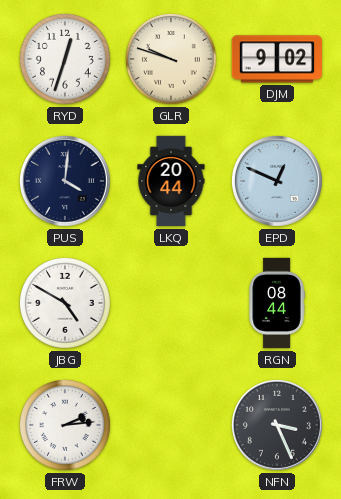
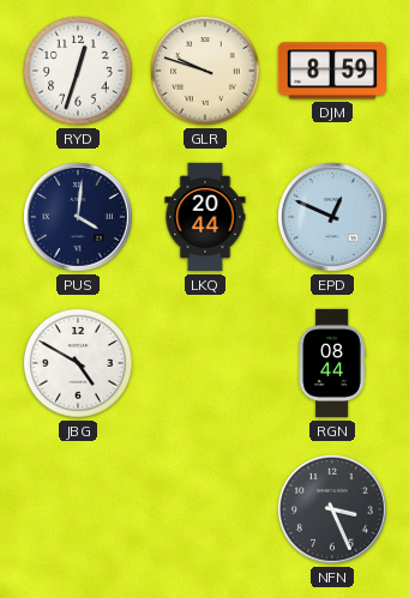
DJM: 9:02 -> 8:59
FRW: 2:14 -> none
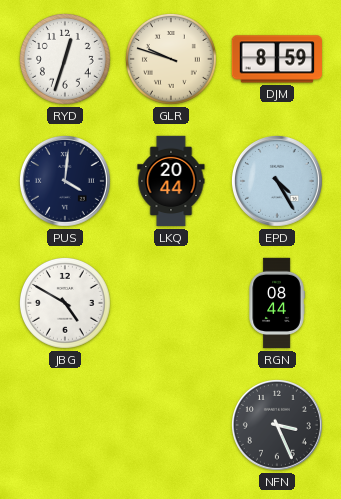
EPD: 12:49 -> 4:25
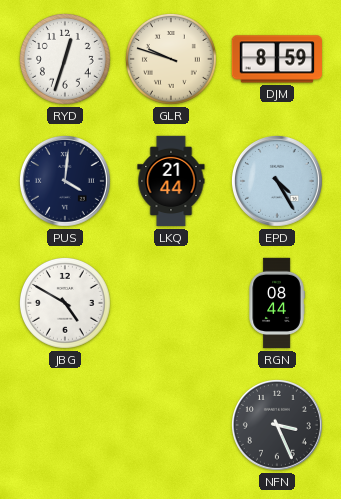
LKQ: 20:44 -> 21:44
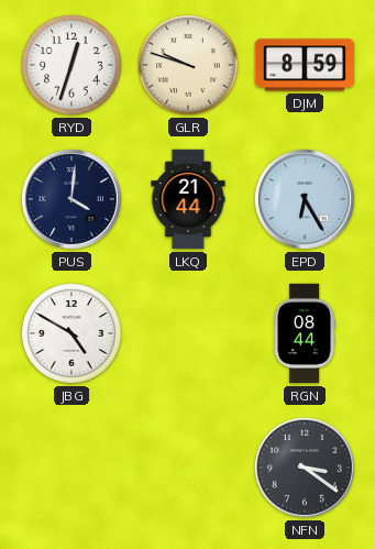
EPD: 4:25 -> 6:25
NFN: 3:26 -> 3:21
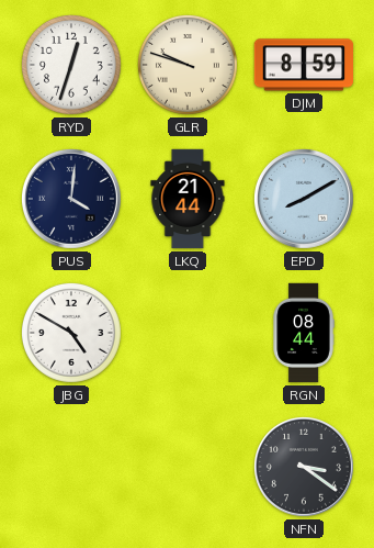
EPD: 6:25 -> 8:10
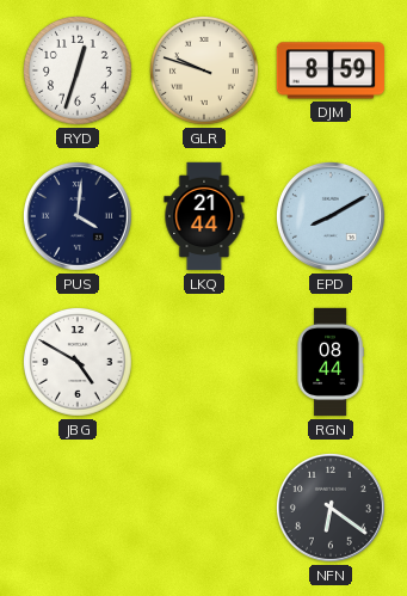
NFN: 3:21 -> 6:21
